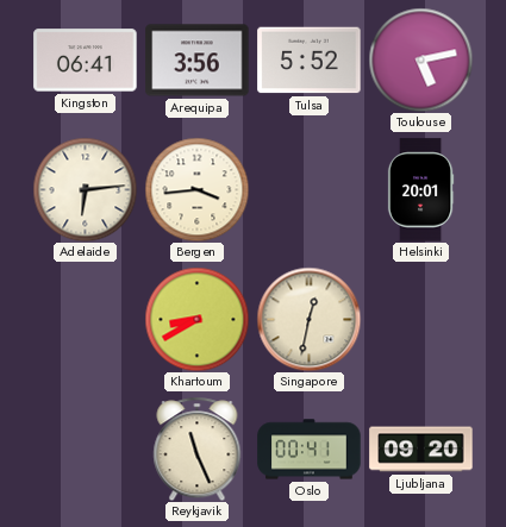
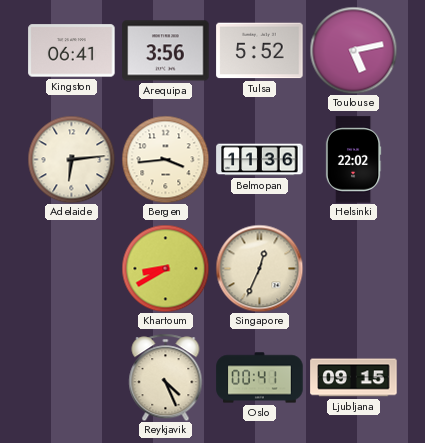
Belmopan: none -> 11:36
Helsinki: 20:01 -> 22:02
Singapore: 12:32 -> 12:34
Reykjavik: 11:26 -> 4:26
Ljubljana: 09:20 -> 09:15
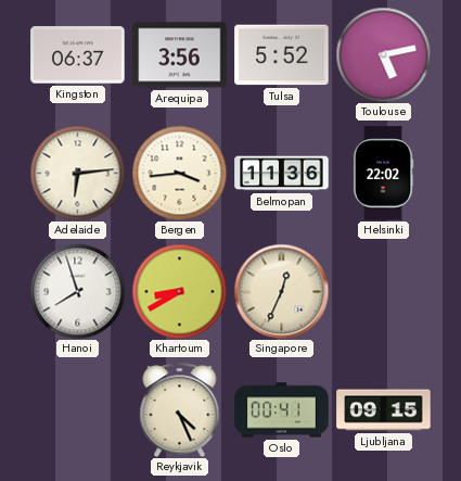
Kingston: 06:41 -> 06:37
Hanoi: none -> 7:57
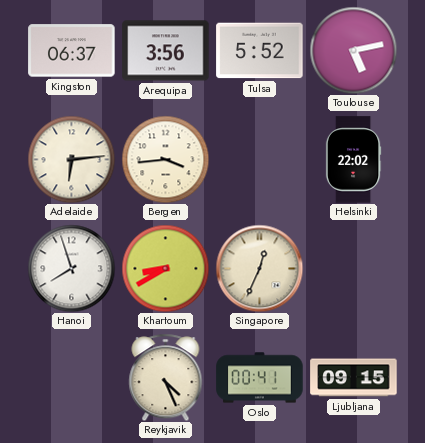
Belmopan: 11:36 -> none
